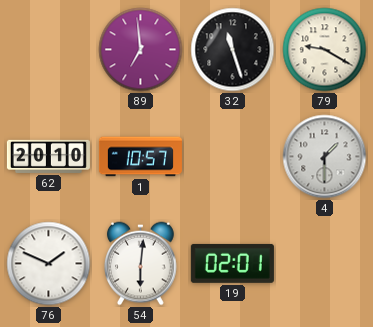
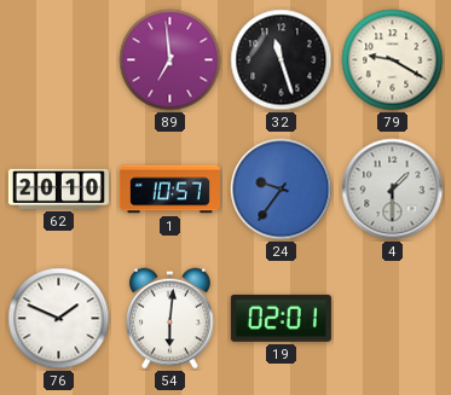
24: none -> 9:36
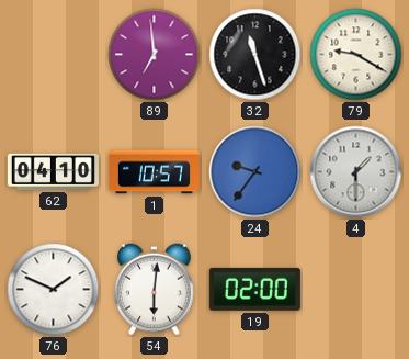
62: 20:10 -> 04:10
19: 02:01 -> 02:00
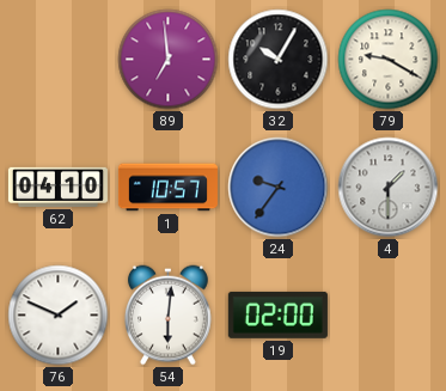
32: 11:27 -> 10:05
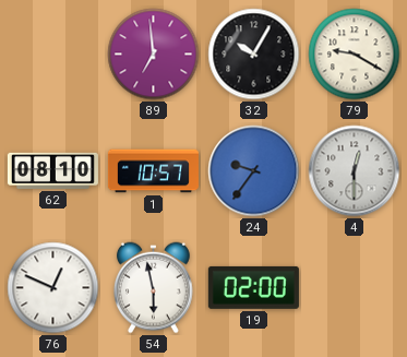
62: 04:10 -> 08:10
4: 1:30 -> 12:30
76: 1:49 -> 12:49
54: 6:01 -> 5:58
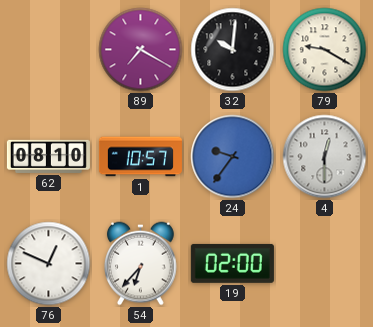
89: 6:59 -> 7:20
32: 10:05 -> 10:01
54: 5:58 -> 6:37
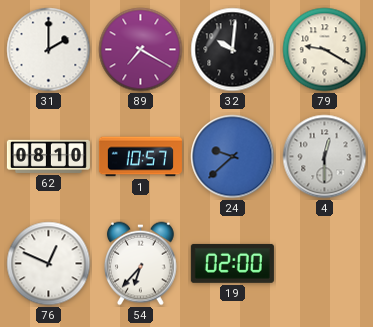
31: none -> 2:00
24: 9:36 -> 9:38
